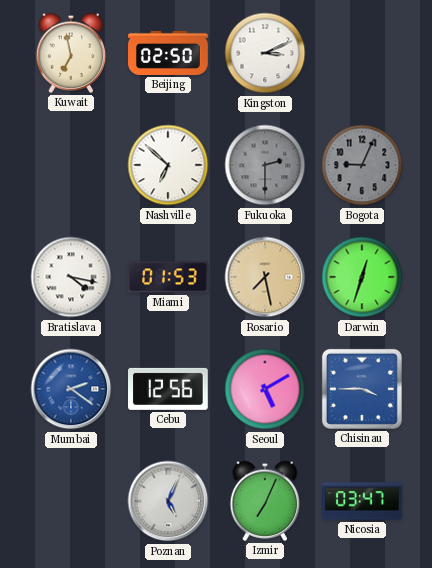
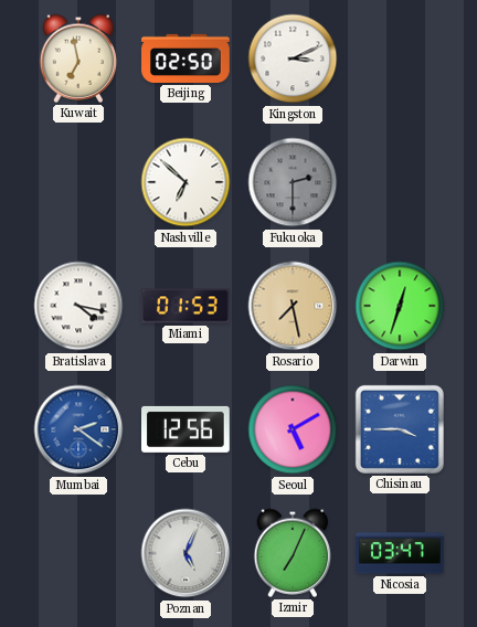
Bogota: 9:04 -> none
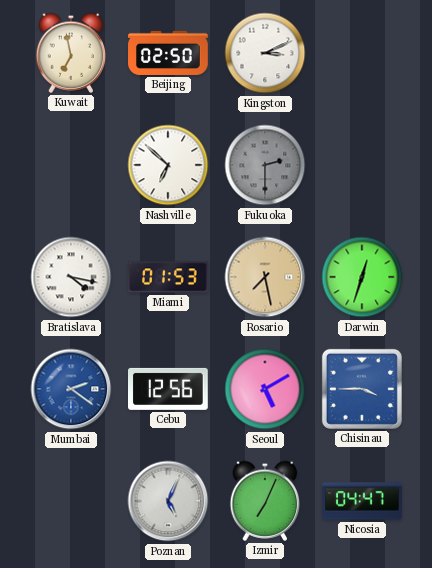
Nicosia: 03:47 -> 04:47
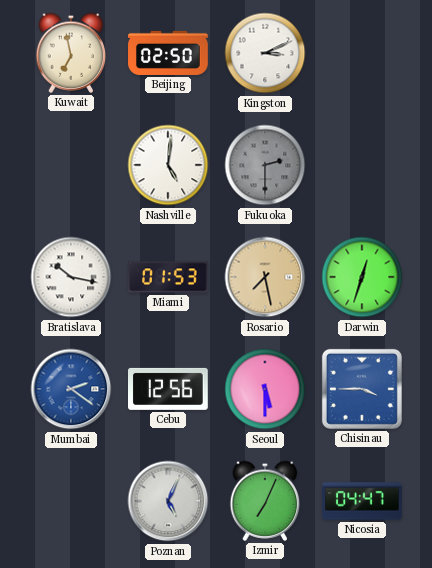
Nashville: 6:52 -> 5:01
Bratislava: 4:17 -> 10:17
Seoul: 5:10 -> 5:30
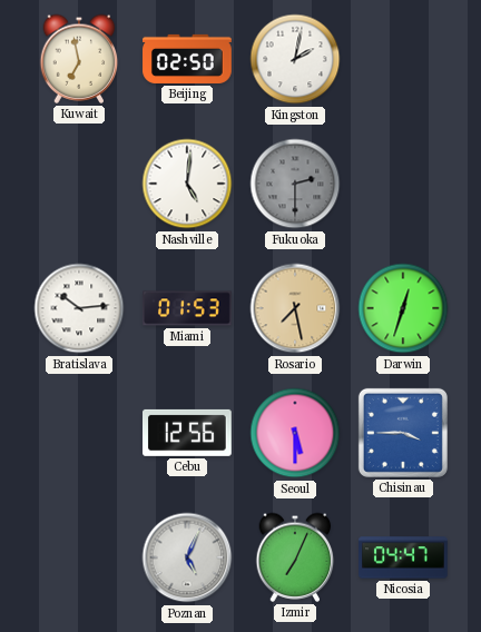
Kingston: 3:11 -> 2:02
Bratislava: 10:17 -> 10:14
Mumbai: 2:21 -> none
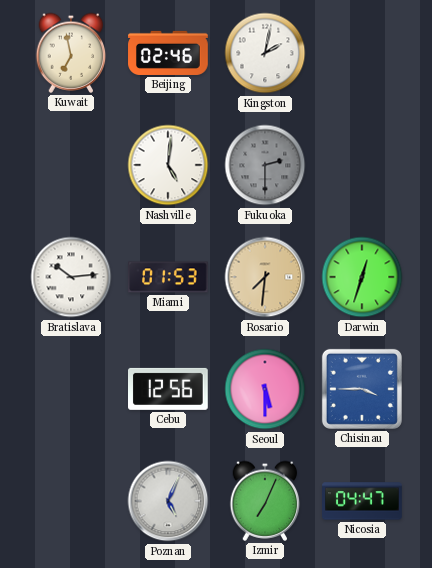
Beijing: 02:50 -> 02:46
Rosario: 7:28 -> 7:31
